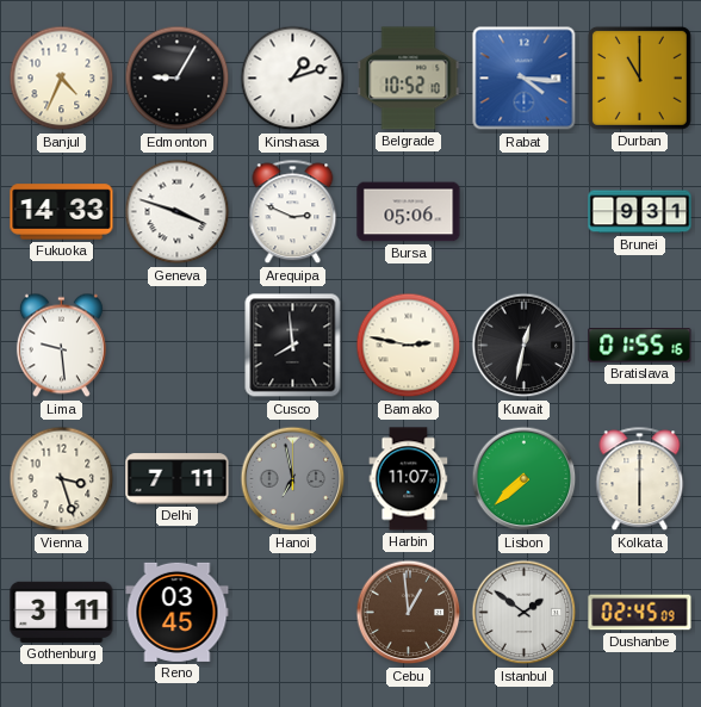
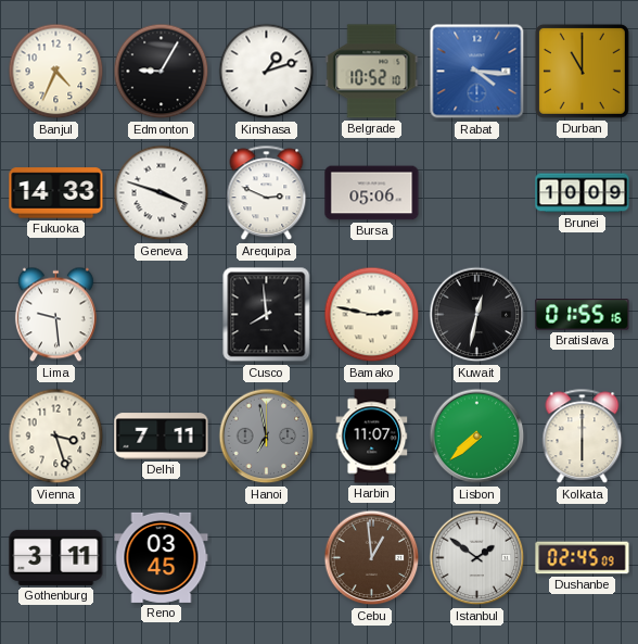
Brunei: 9:31 -> 10:09
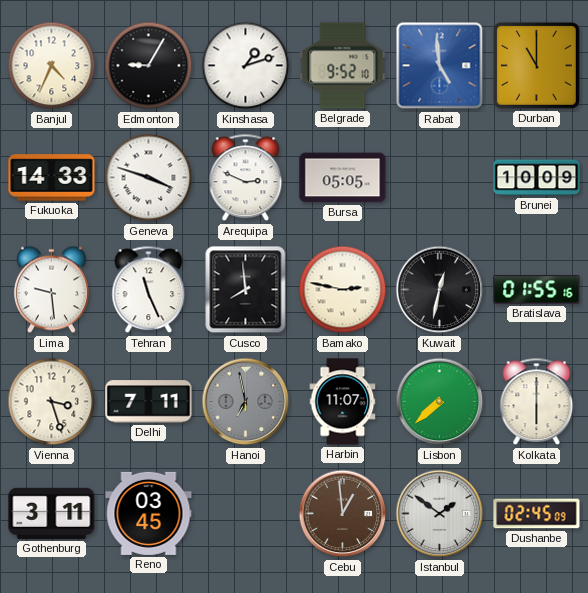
Belgrade: 10:52 -> 9:52
Rabat: 4:16 -> 4:59
Bursa: 05:06 -> 05:05
Tehran: none -> 11:26
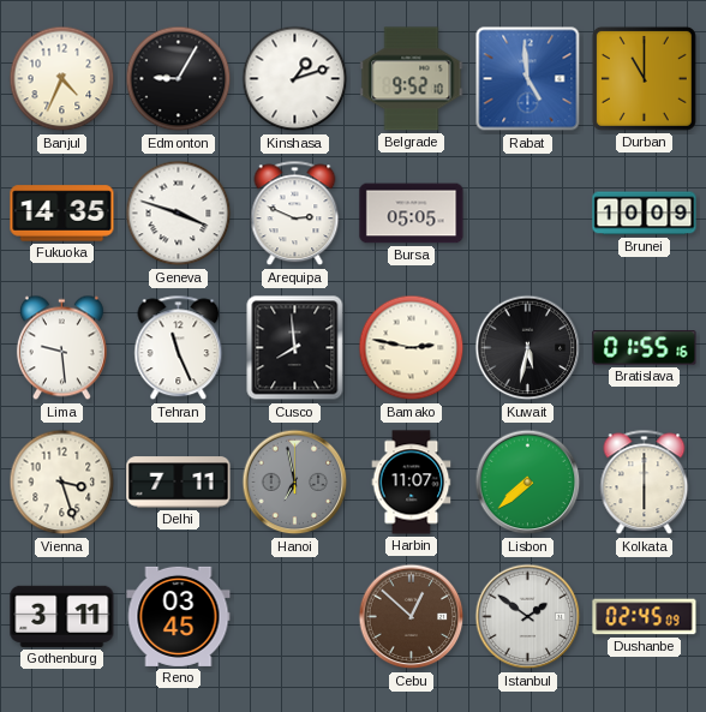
Fukuoka: 14:33 -> 14:35
Kuwait: 12:32 -> 5:32
Cebu: 12:59 -> 12:52
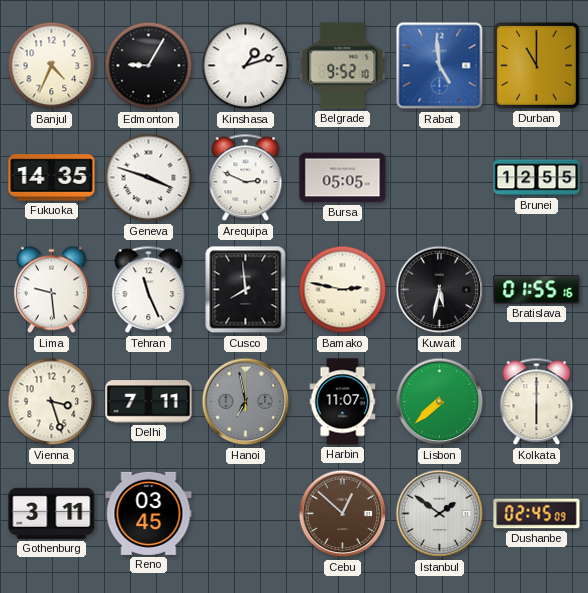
Brunei: 10:09 -> 12:55
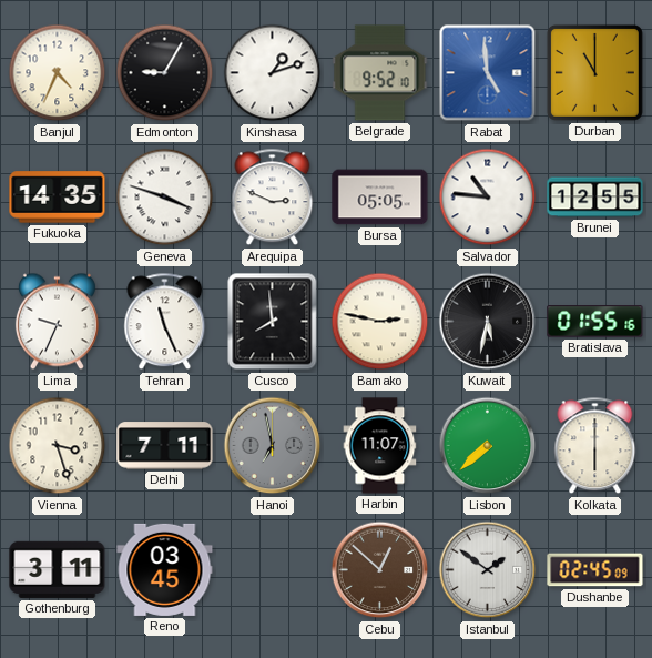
Salvador: none -> 10:46
Lima: 9:29 -> 9:34
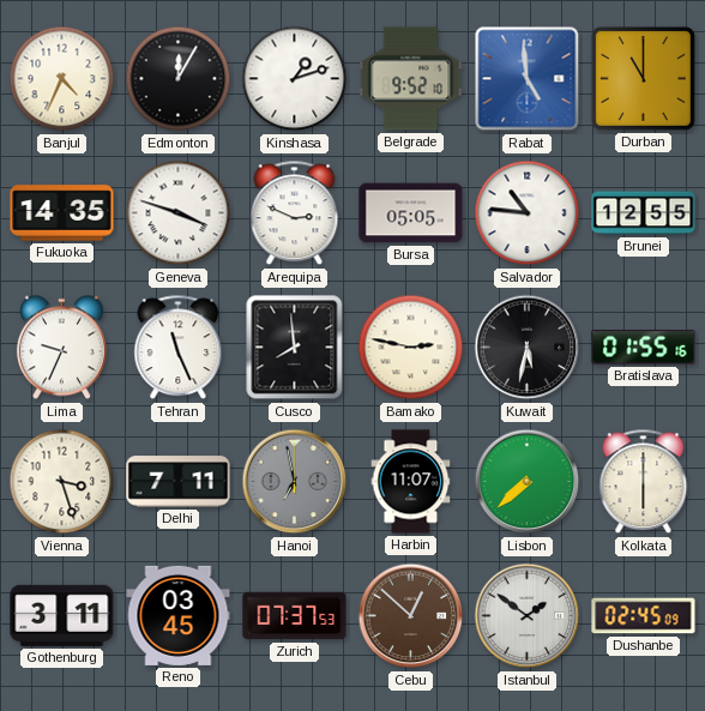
Edmonton: 9:05 -> 12:05
Zurich: none -> 07:37
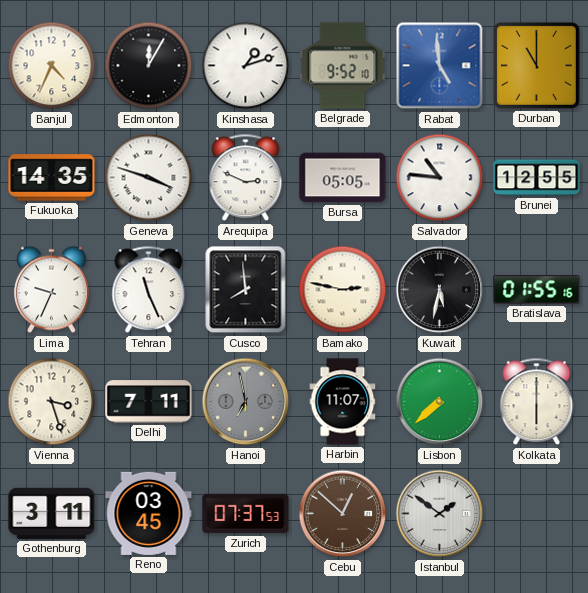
Dushanbe: 02:45 -> none
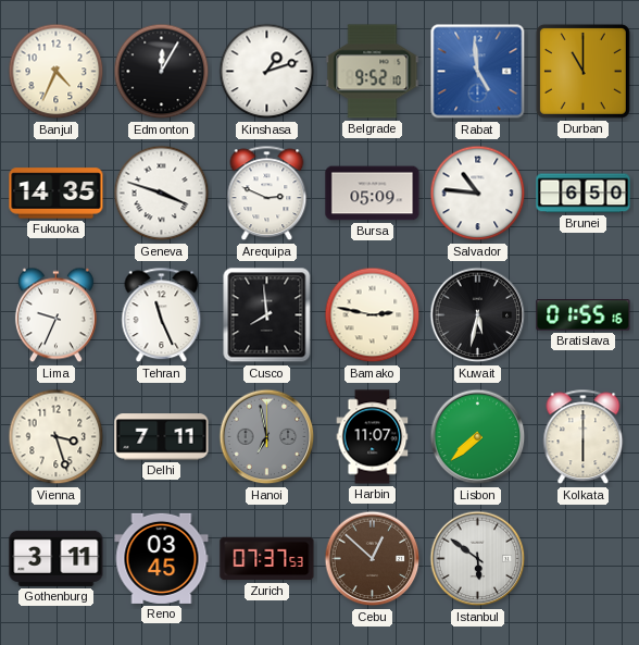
Bursa: 05:05 -> 05:09
Brunei: 12:55 -> 6:50
Istanbul: 1:51 -> 5:51
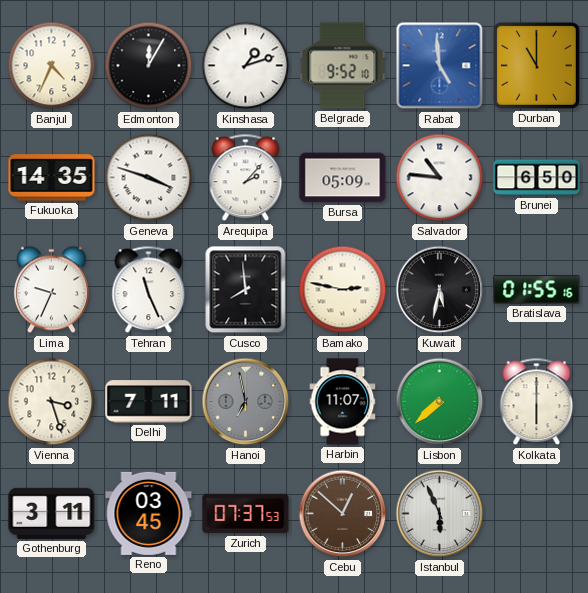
Arequipa: 2:49 -> 2:07
Istanbul: 5:51 -> 5:56
